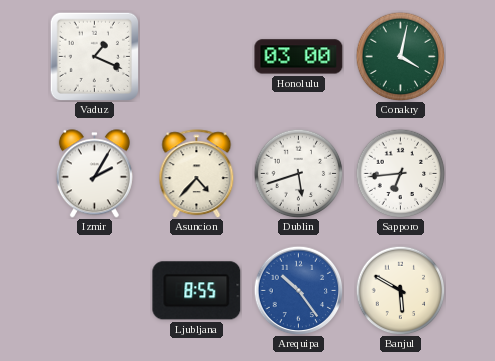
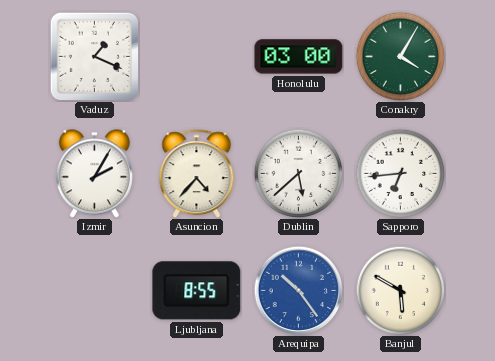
Conakry: 4:02 -> 4:05
Dublin: 5:42 -> 5:38
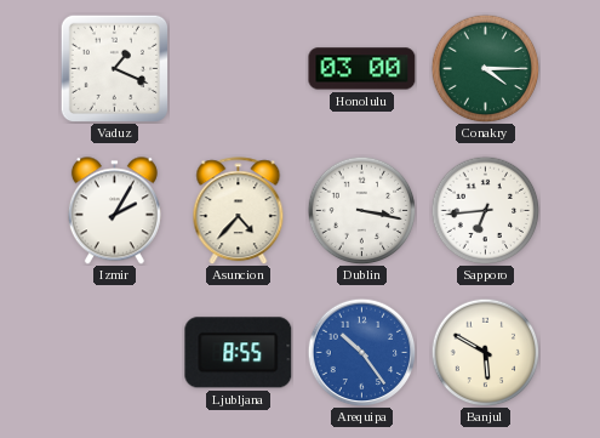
Conakry: 4:05 -> 4:15
Dublin: 5:38 -> 3:17
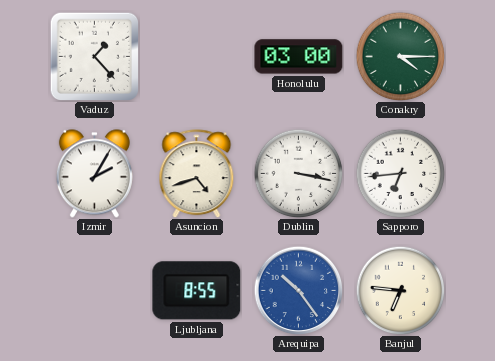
Vaduz: 1:19 -> 1:23
Asuncion: 4:37 -> 4:42
Banjul: 5:50 -> 6:46
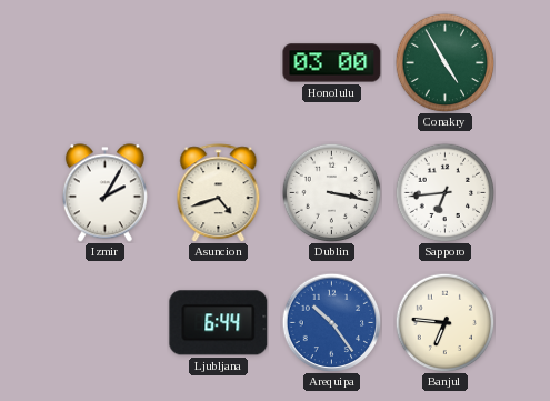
Vaduz: 1:23 -> none
Conakry: 4:15 -> 4:55
Ljubljana: 8:55 -> 6:44
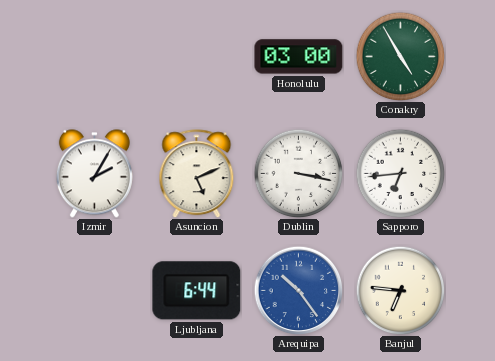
Asuncion: 4:42 -> 5:11
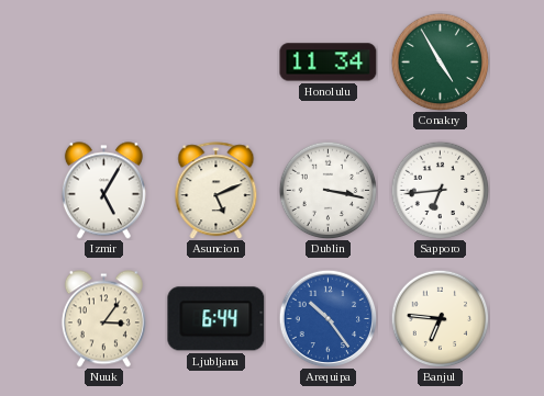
Honolulu: 03:00 -> 11:34
Izmir: 2:05 -> 5:05
Nuuk: none -> 3:06
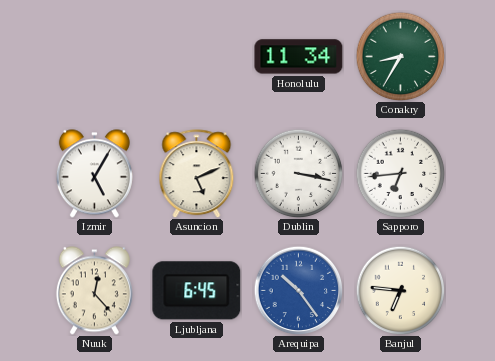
Conakry: 4:55 -> 8:35
Nuuk: 3:06 -> 12:23
Ljubljana: 6:44 -> 6:45
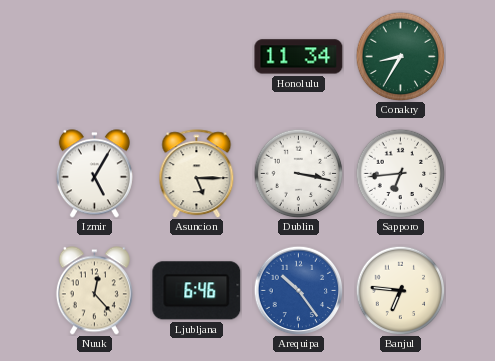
Asuncion: 5:11 -> 5:15
Ljubljana: 6:45 -> 6:46
